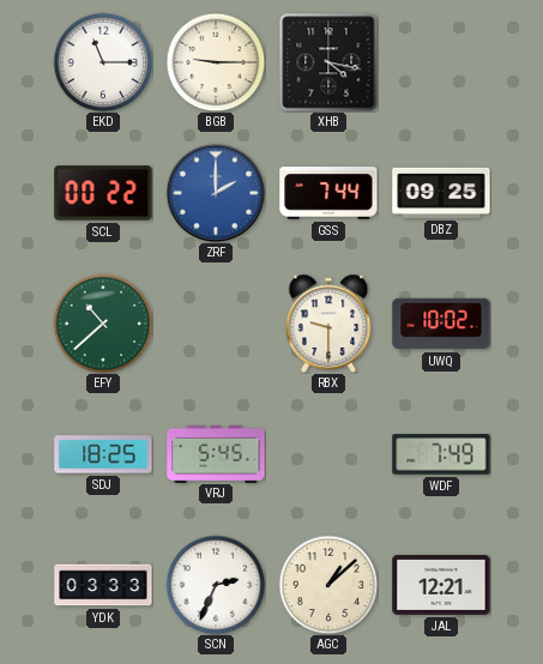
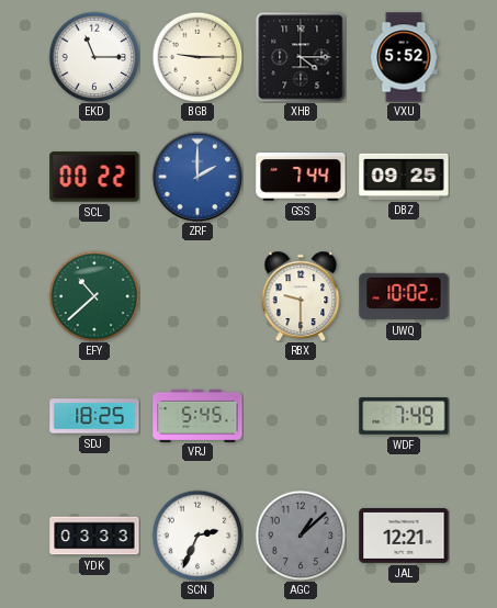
XHB: 4:17 -> 4:15
VXU: none -> 5:52
AGC dial: cream -> grey
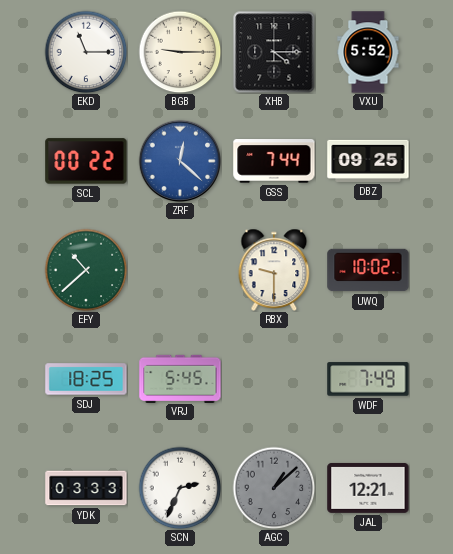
ZRF: 2:00 -> 12:22
